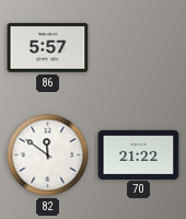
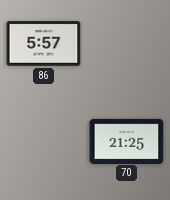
82: 11:51 -> none
70: 21:22 -> 21:25
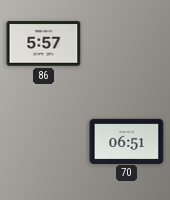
70: 21:25 -> 06:51
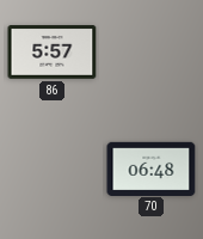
70: 06:51 -> 06:48
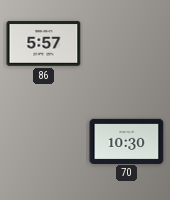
70: 06:48 -> 10:30
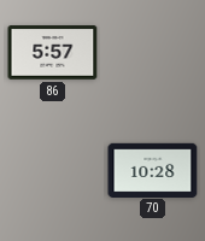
70: 10:30 -> 10:28
